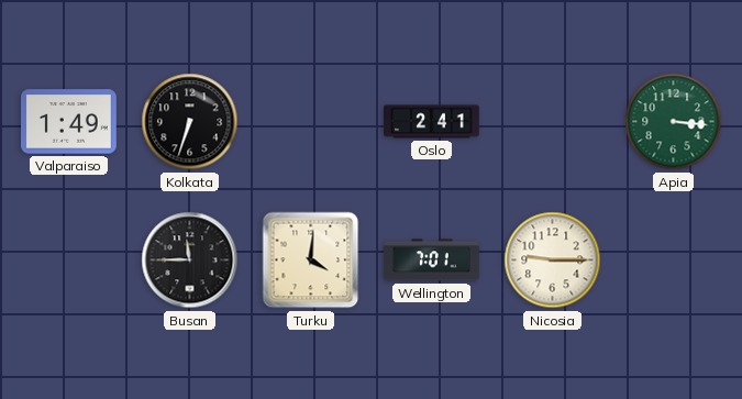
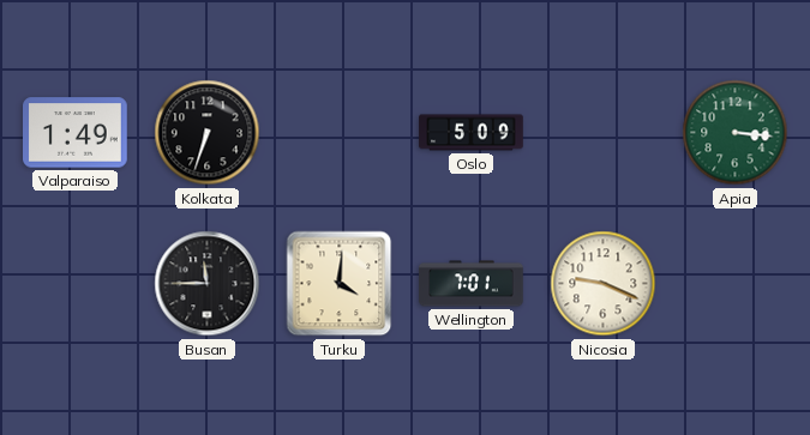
Oslo: 2:41 -> 5:09
Nicosia: 9:15 -> 9:19
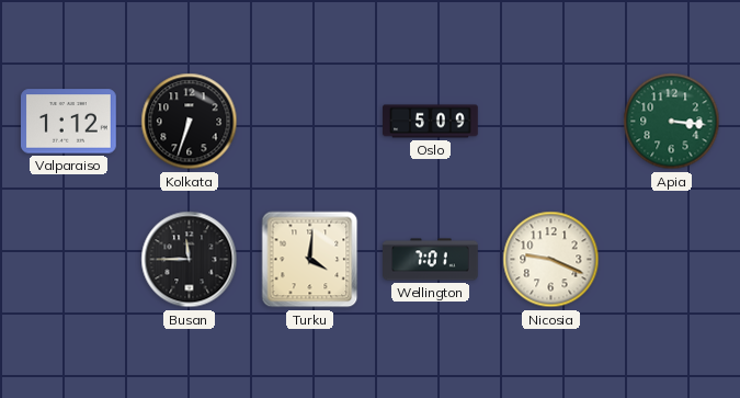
Valparaiso: 1:49 -> 1:12
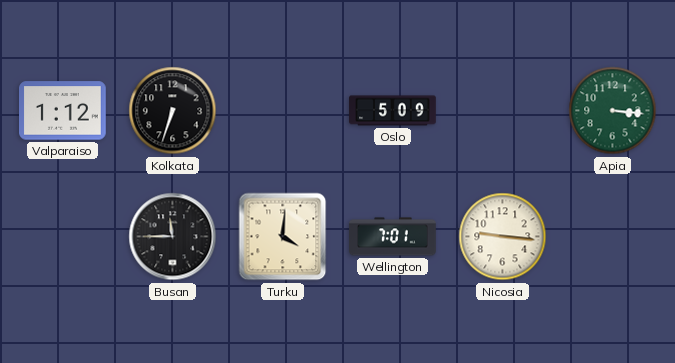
Nicosia: 9:19 -> 9:16
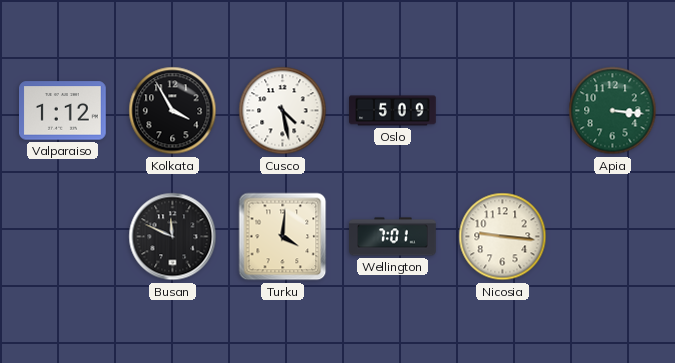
Kolkata: 6:33 -> 3:55
Cusco: none -> 4:28
Busan: 11:45 -> 11:49
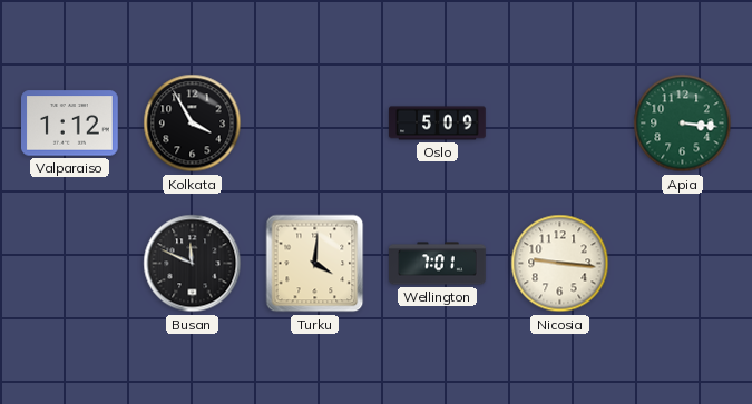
Cusco: 4:28 -> none
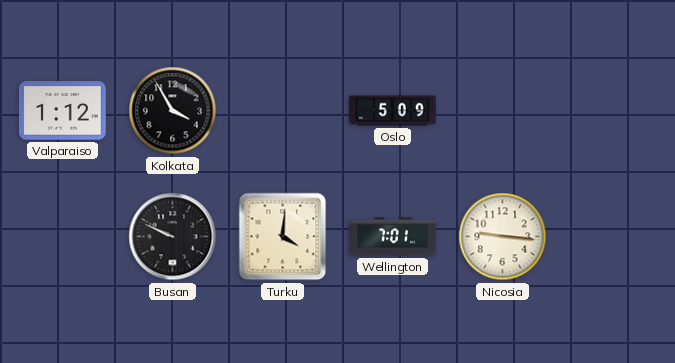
Apia: 3:16 -> none
Busan: 11:49 -> 9:49
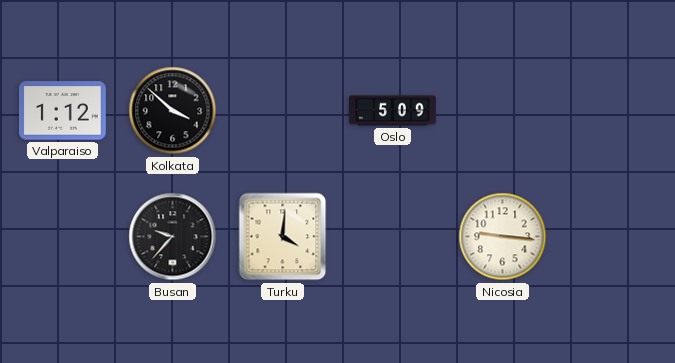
Kolkata: 3:55 -> 3:52
Busan: 9:49 -> 9:37
Wellington: 7:01 -> none
